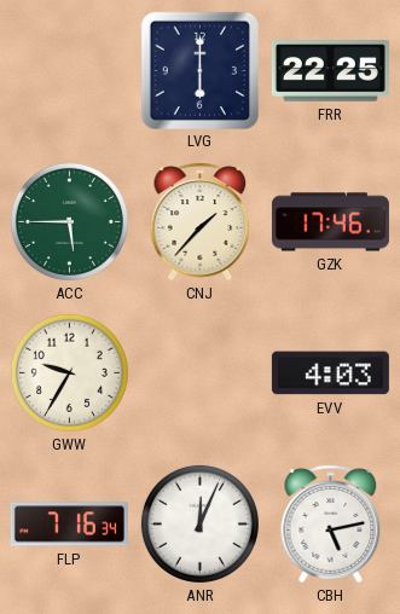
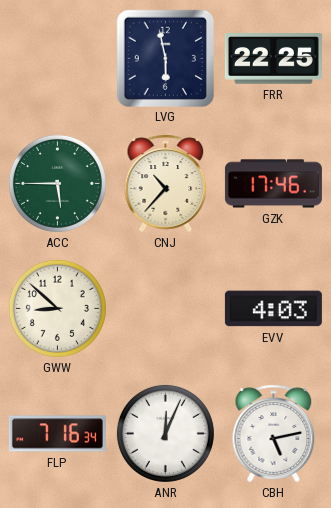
LVG: 6:00 -> 5:58
CNJ: 1:37 -> 10:37
GWW: 9:35 -> 8:52
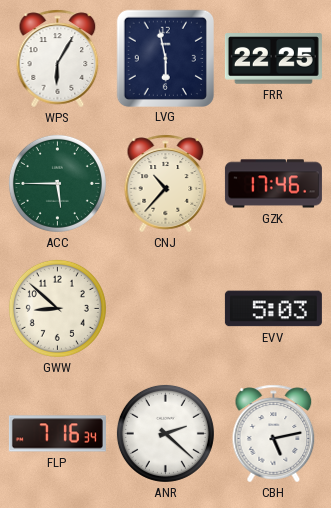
WPS: none -> 6:05
EVV: 4:03 -> 5:03
ANR: 12:04 -> 2:22
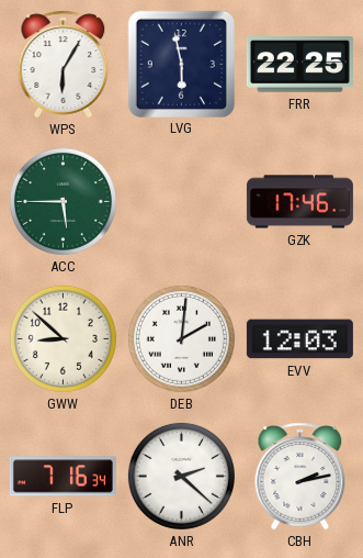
CNJ: 10:37 -> none
DEB: none -> 2:01
EVV: 5:03 -> 12:03
CBH: 5:13 -> 2:13
